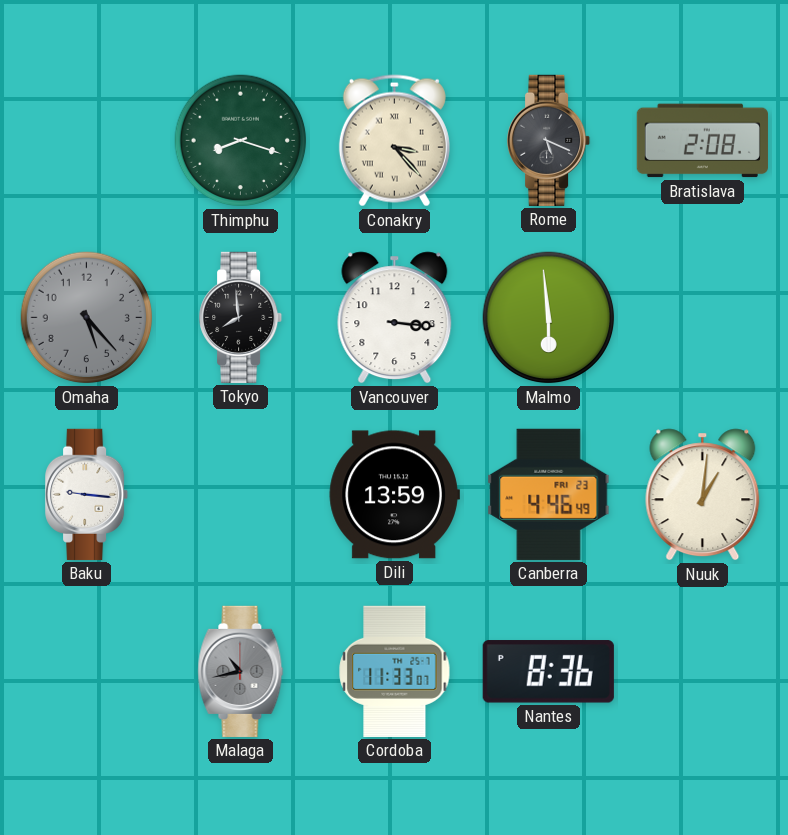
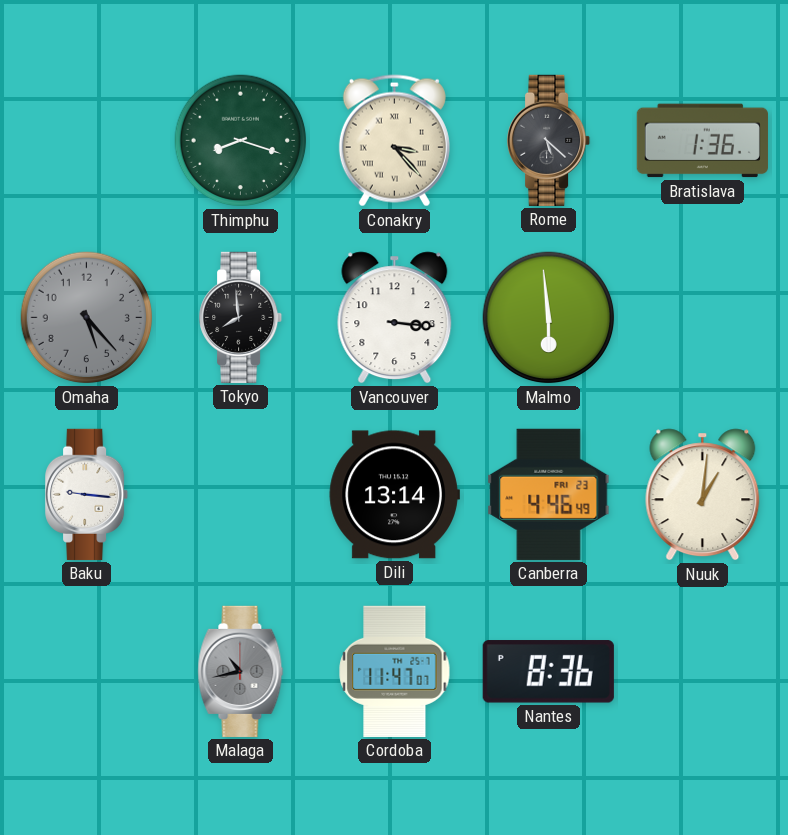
Rome: 5:19 -> 5:22
Bratislava: 2:08 -> 1:36
Dili: 13:59 -> 13:14
Cordoba: 11:33 -> 11:47
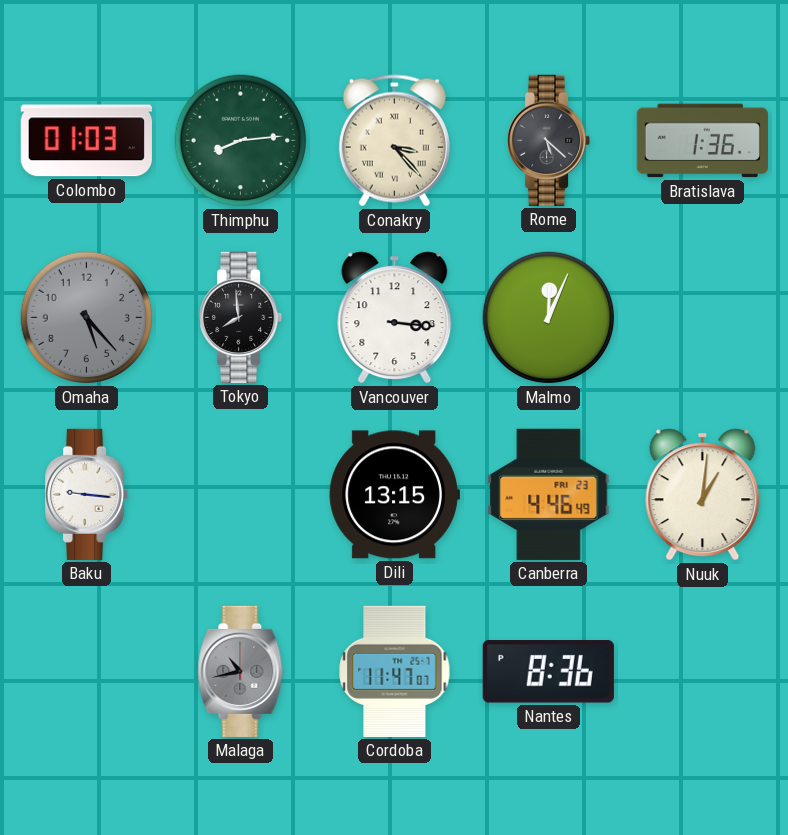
Colombo: none -> 01:03
Thimphu: 8:18 -> 8:14
Malmo: 5:59 -> 12:04
Dili: 13:14 -> 13:15
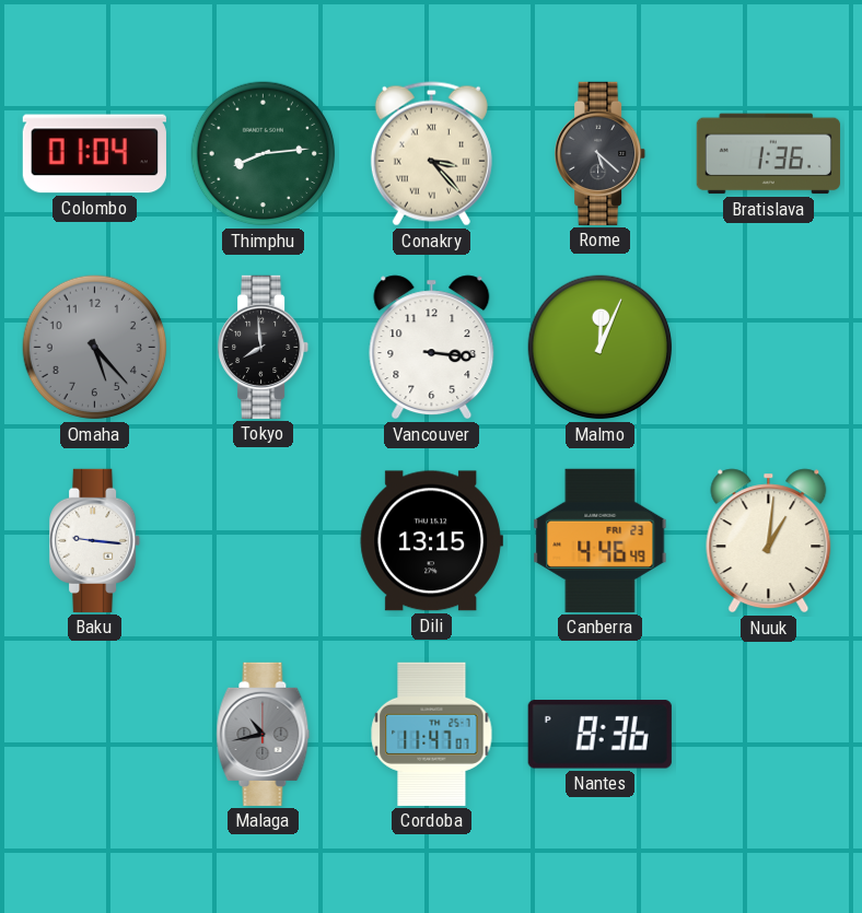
Colombo: 01:03 -> 01:04
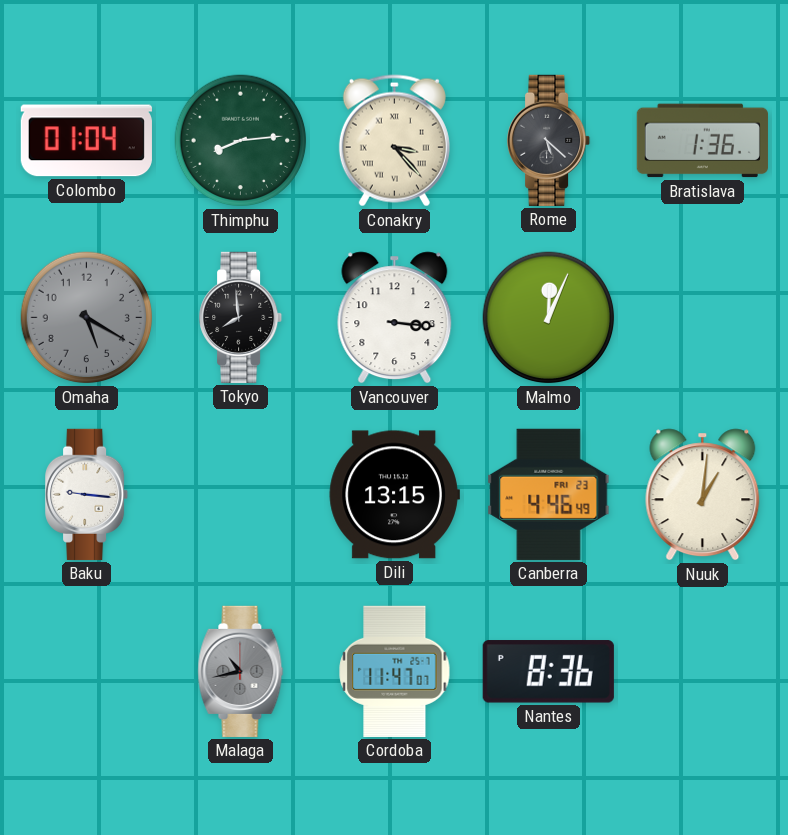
Omaha: 5:23 -> 5:20
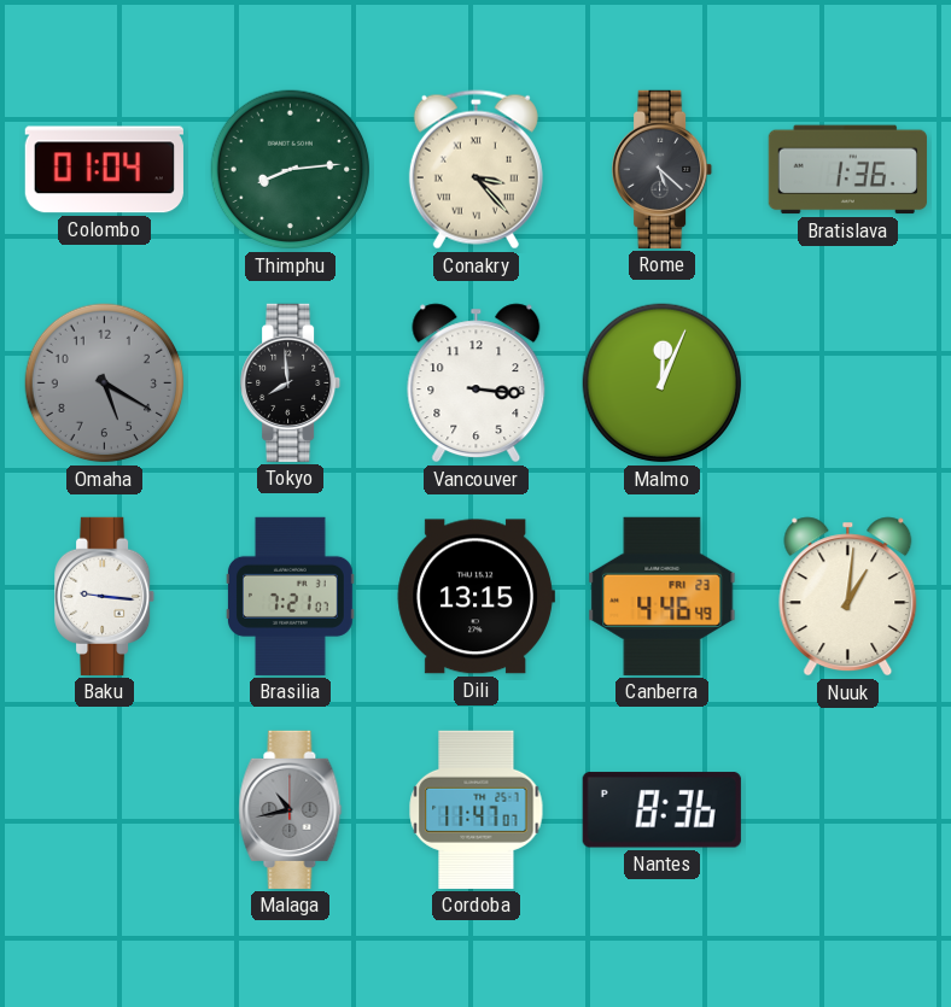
Brasilia: none -> 7:21
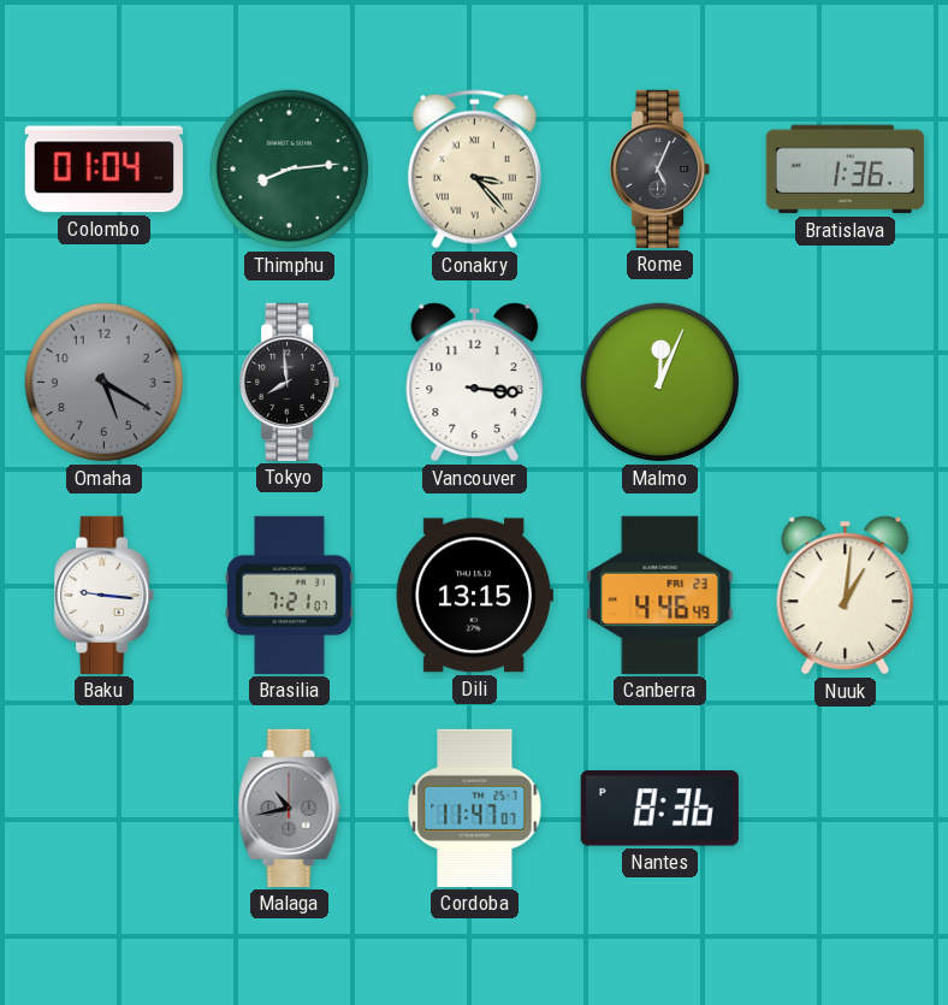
Rome: 5:22 -> 5:04
